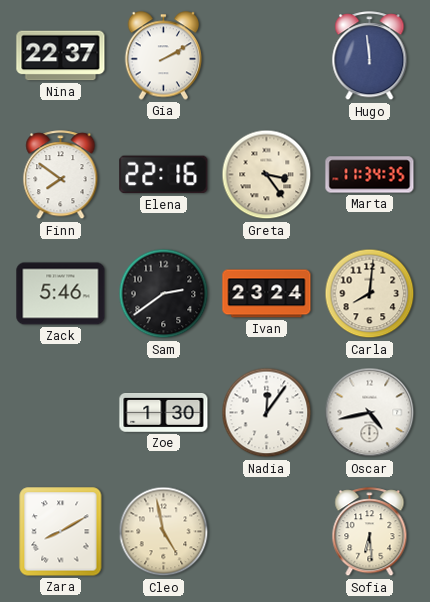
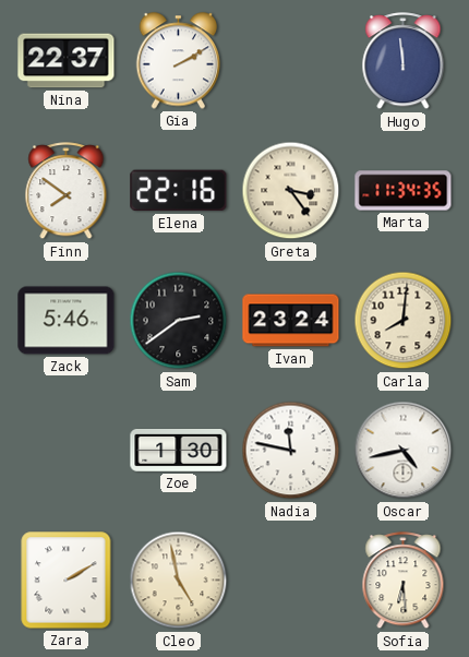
Nadia: 12:06 -> 11:47
Zara: 8:10 -> 2:10
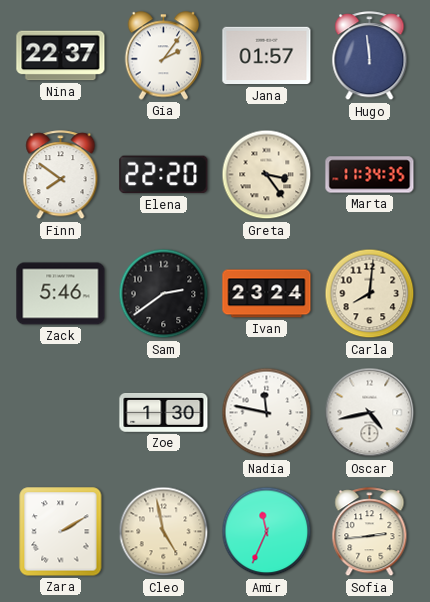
Gia: 2:10 -> 2:06
Jana: none -> 01:57
Elena: 22:16 -> 22:20
Amir: none -> 11:34
Sofia: 6:29 -> 2:44
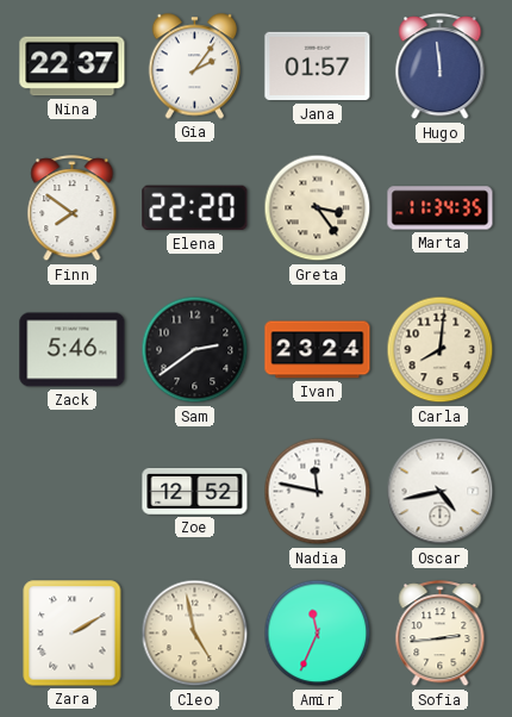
Zoe: 1:30 -> 12:52
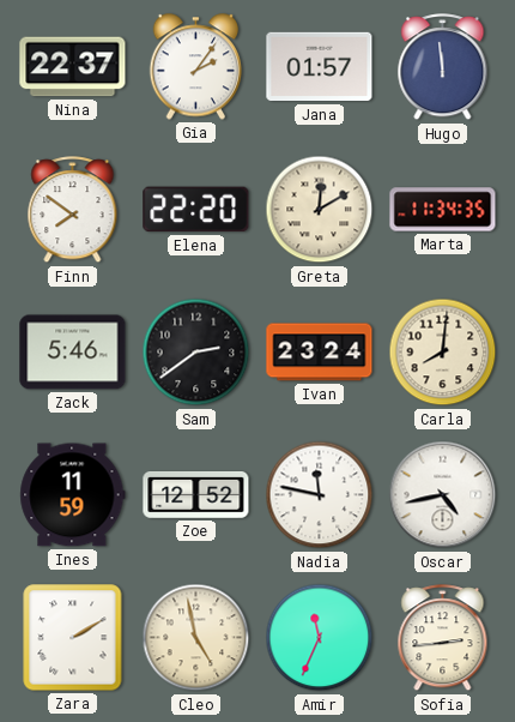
Greta: 3:24 -> 12:10
Ines: none -> 11:59
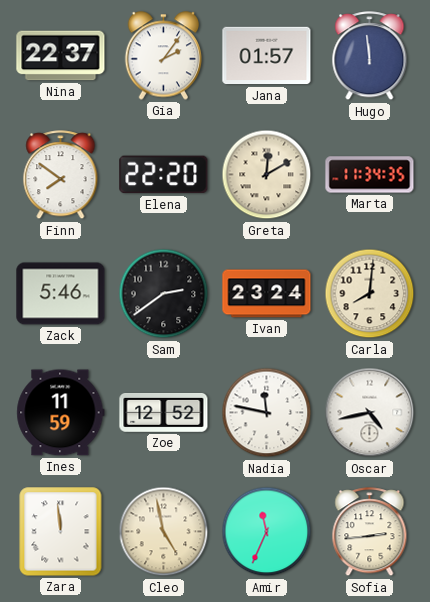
Zara: 2:10 -> 11:59
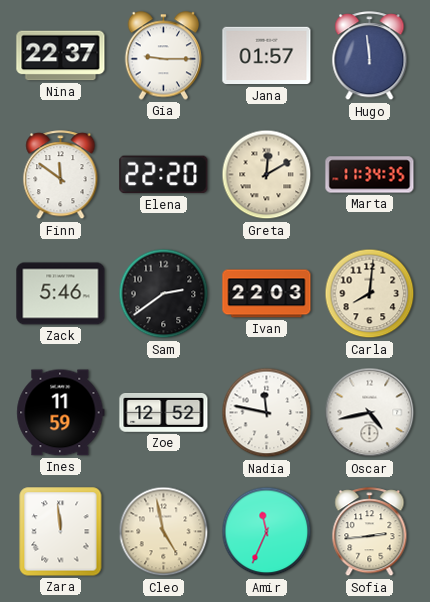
Gia: 2:06 -> 9:15
Finn: 7:51 -> 11:51
Ivan: 23:24 -> 22:03
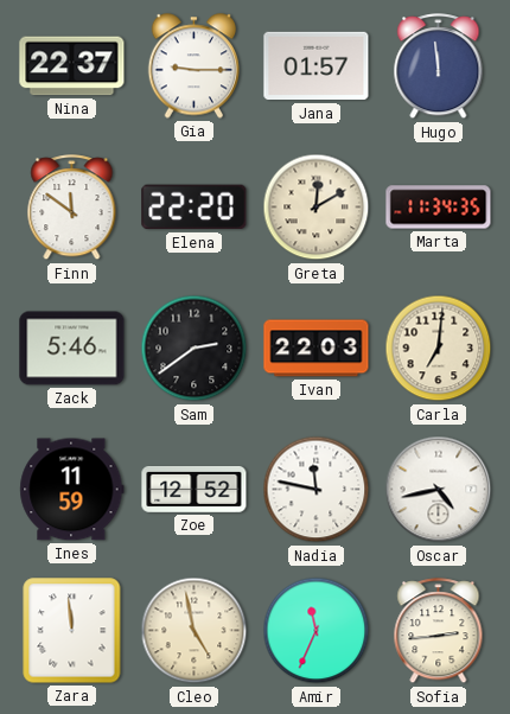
Carla: 8:01 -> 7:01
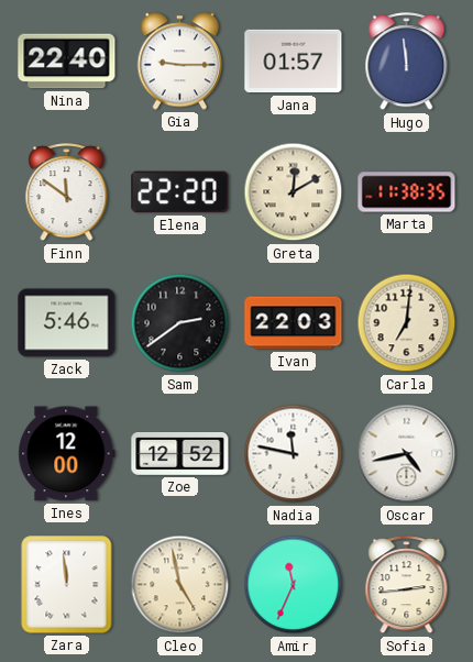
Nina: 22:37 -> 22:40
Marta: 11:34 -> 11:38
Ines: 11:59 -> 12:00
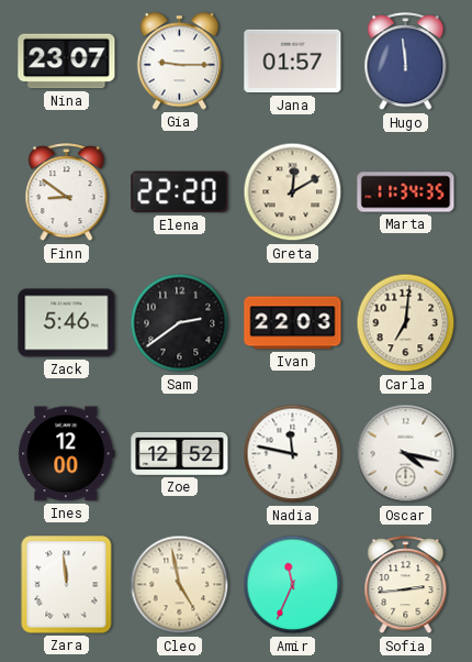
Nina: 22:40 -> 23:07
Finn: 11:51 -> 8:51
Marta: 11:38 -> 11:34
Oscar: 4:43 -> 4:17
